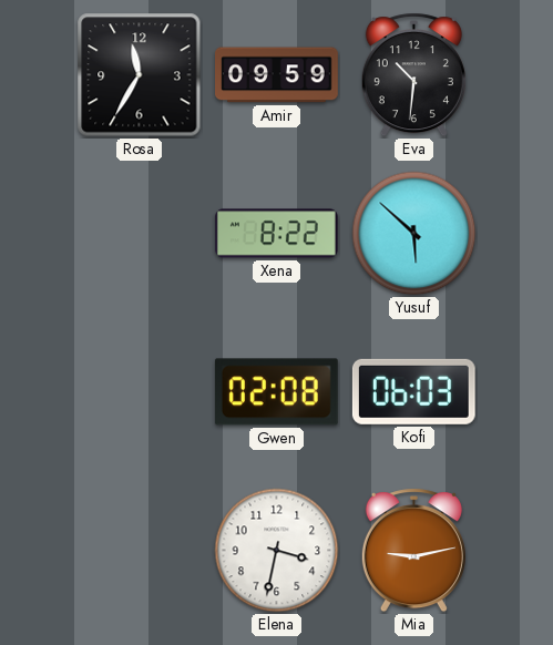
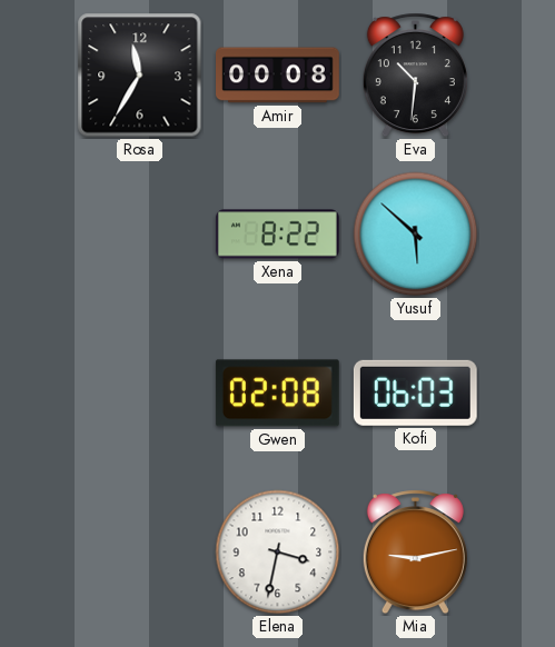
Amir: 09:59 -> 00:08
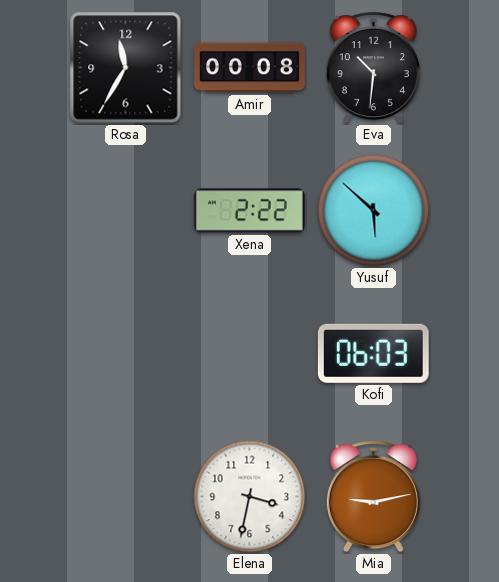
Xena: 8:22 -> 2:22
Gwen: 02:08 -> none
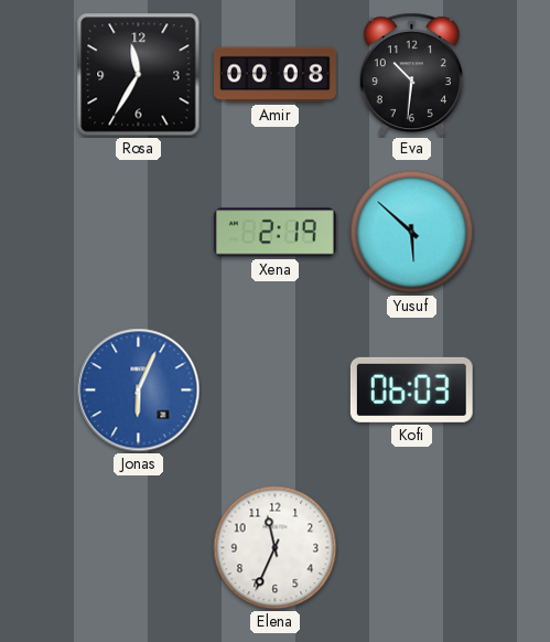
Xena: 2:22 -> 2:19
Jonas: none -> 6:04
Elena: 3:32 -> 11:34
Mia: 9:13 -> none
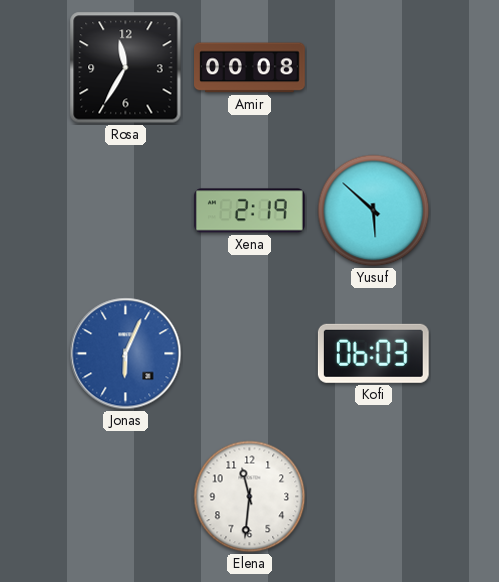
Eva: 10:31 -> none
Elena: 11:34 -> 11:31
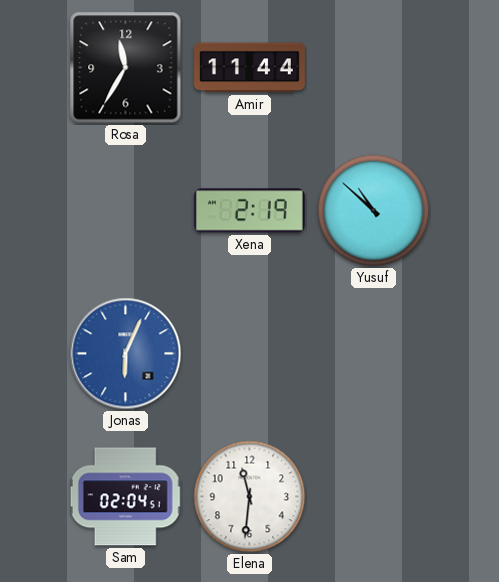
Amir: 00:08 -> 11:44
Yusuf: 5:52 -> 10:52
Kofi: 06:03 -> none
Sam: none -> 02:04
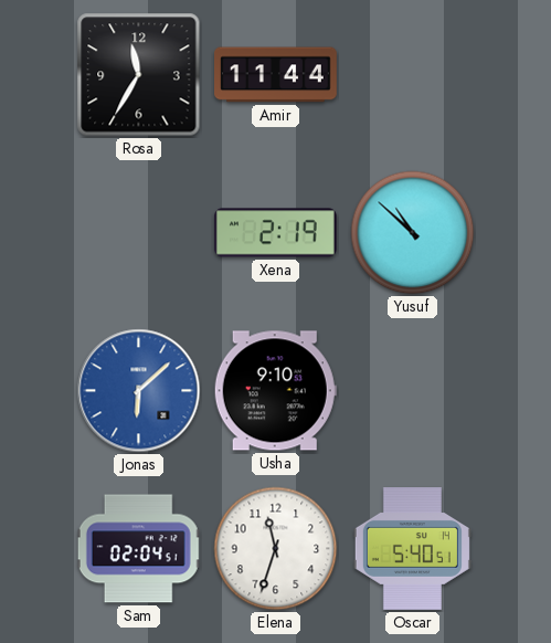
Jonas: 6:04 -> 6:08
Usha: none -> 9:10
Elena: 11:31 -> 11:33
Oscar: none -> 5:40
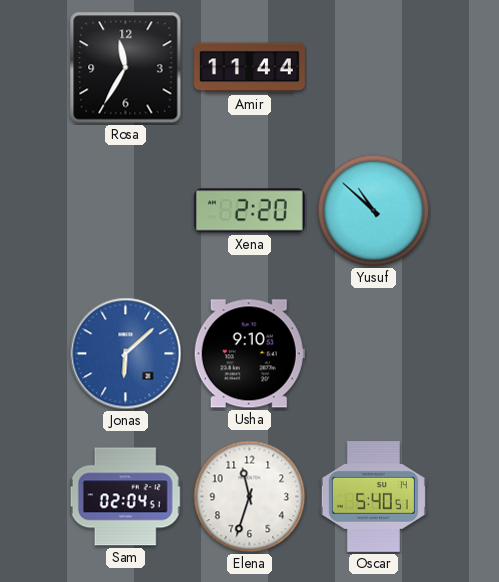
Xena: 2:19 -> 2:20
